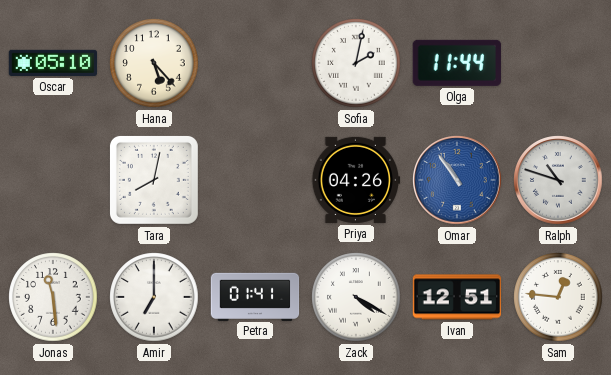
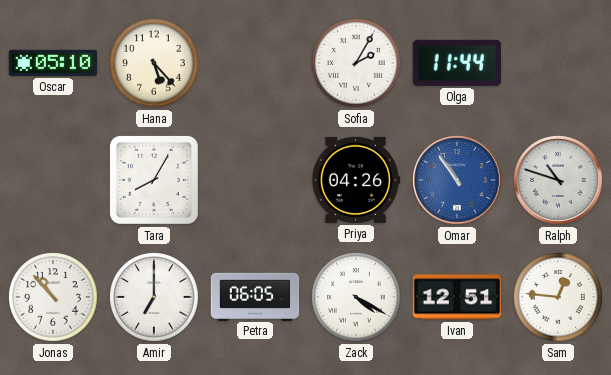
Sofia: 2:02 -> 2:05
Tara: 8:02 -> 8:05
Jonas: 11:29 -> 10:53
Petra: 01:41 -> 06:05
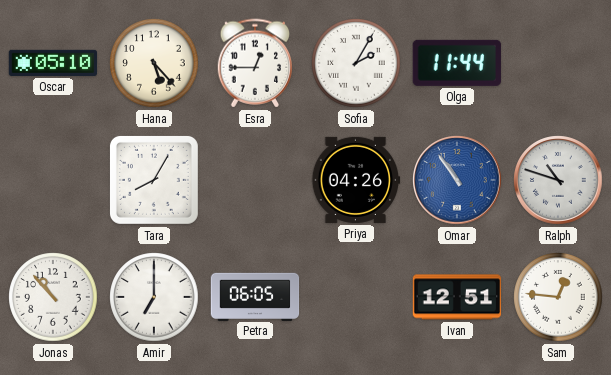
Esra: none -> 12:45
Zack: 4:20 -> none
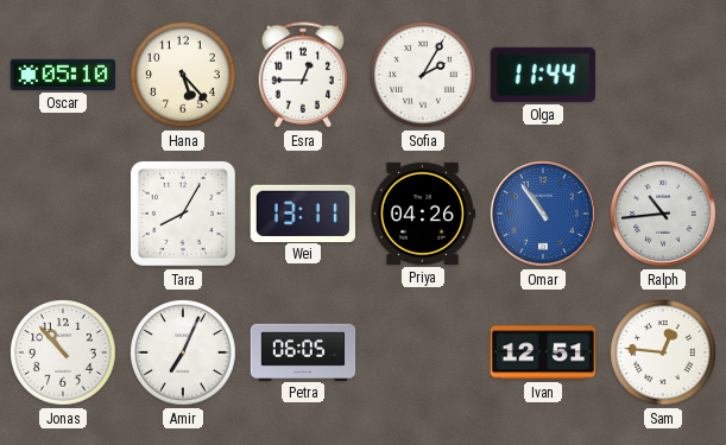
Wei: none -> 13:11
Ralph: 10:48 -> 10:44
Amir: 7:00 -> 7:04
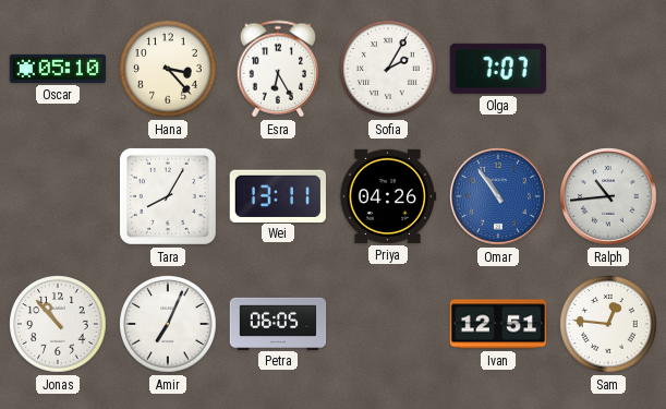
Hana: 5:23 -> 3:23
Esra: 12:45 -> 6:25
Olga: 11:44 -> 7:07
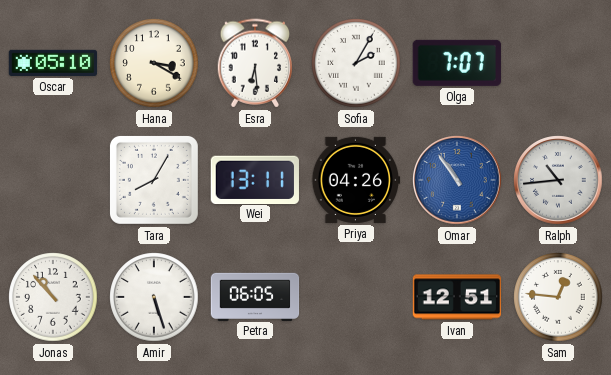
Hana: 3:23 -> 3:20
Esra: 6:25 -> 6:29
Amir: 7:04 -> 5:27
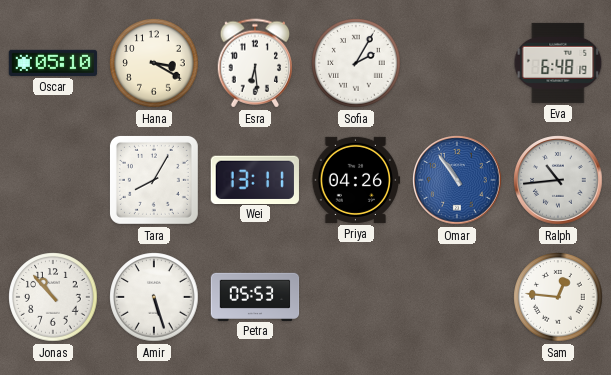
Olga: 7:07 -> none
Eva: none -> 6:48
Petra: 06:05 -> 05:53
Ivan: 12:51 -> none
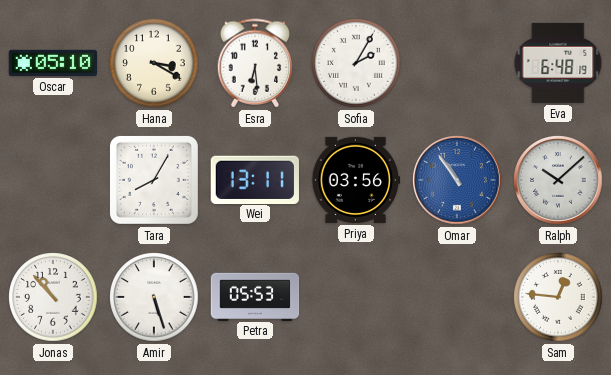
Priya: 04:26 -> 03:56
Ralph: 10:44 -> 10:08
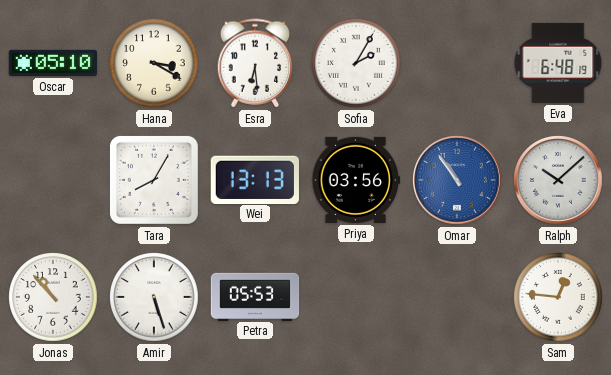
Wei: 13:11 -> 13:13
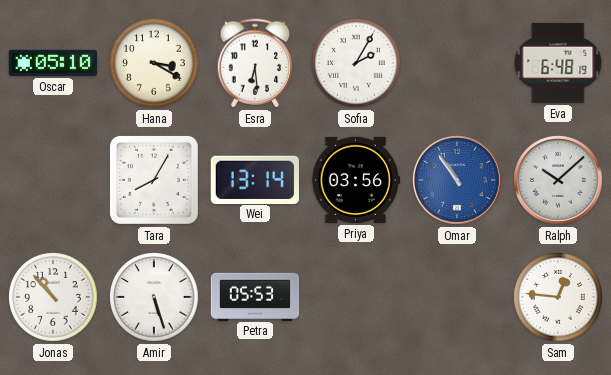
Wei: 13:13 -> 13:14
